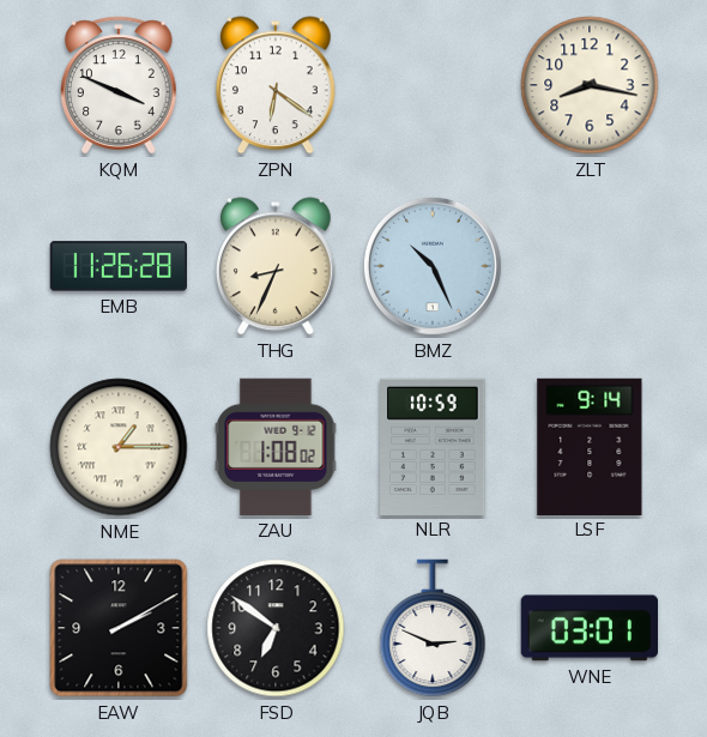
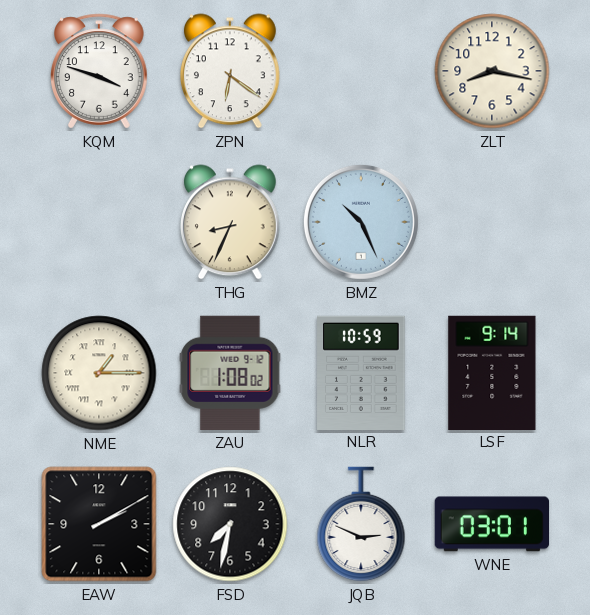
KQM: 3:49 -> 3:48
EMB: 11:26 -> none
FSD: 6:51 -> 7:32
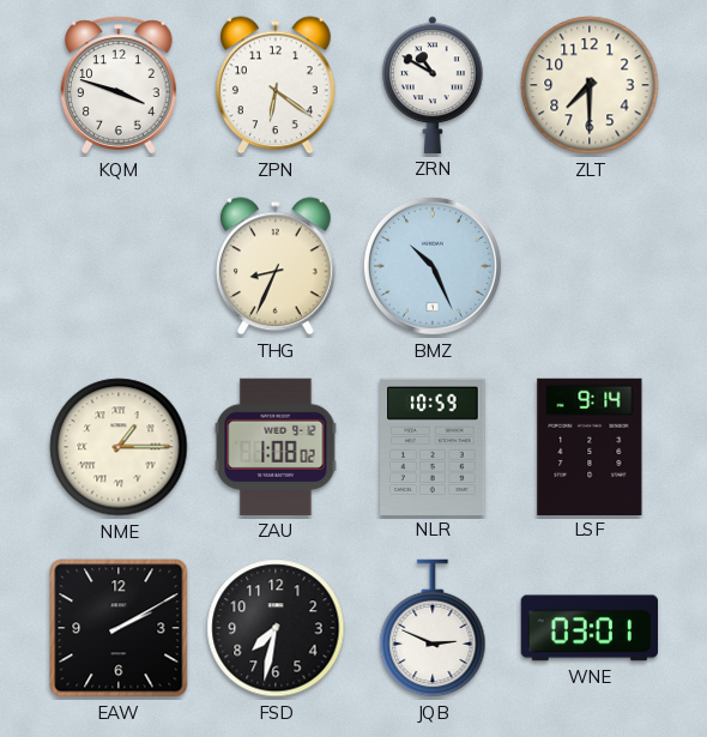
ZRN: none -> 10:50
ZLT: 8:17 -> 7:30
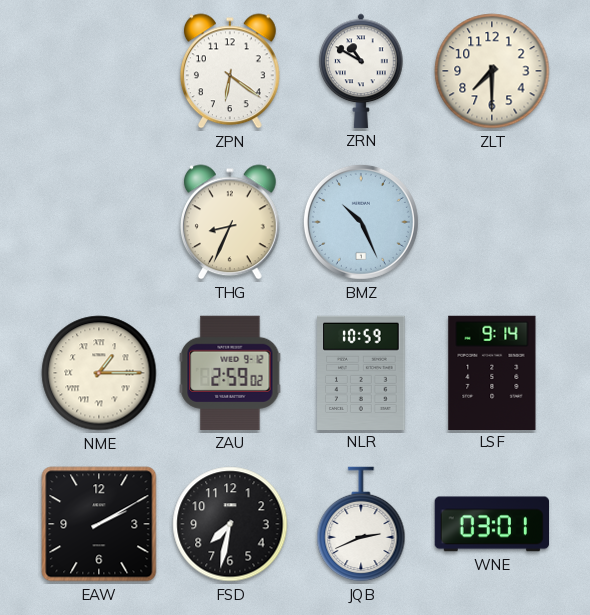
KQM: 3:48 -> none
ZAU: 1:08 -> 2:59
JQB: 2:49 -> 2:41
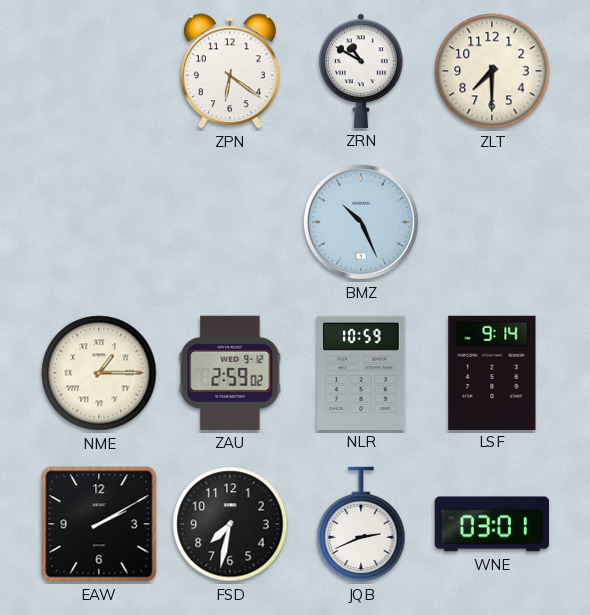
THG: 8:34 -> none
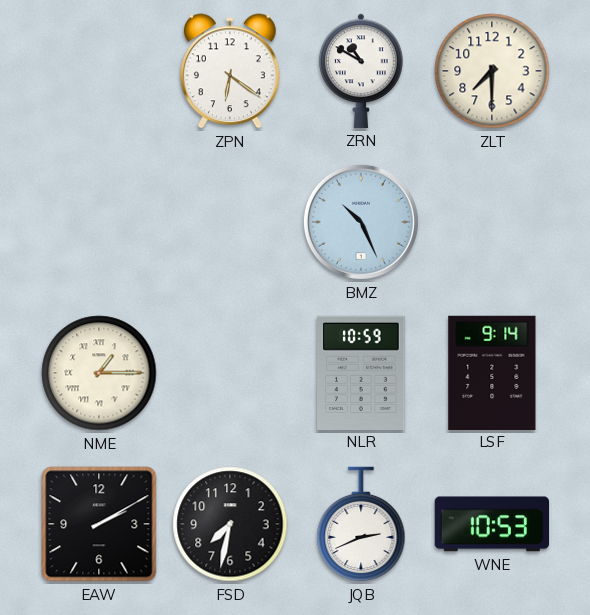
ZAU: 2:59 -> none
WNE: 03:01 -> 10:53
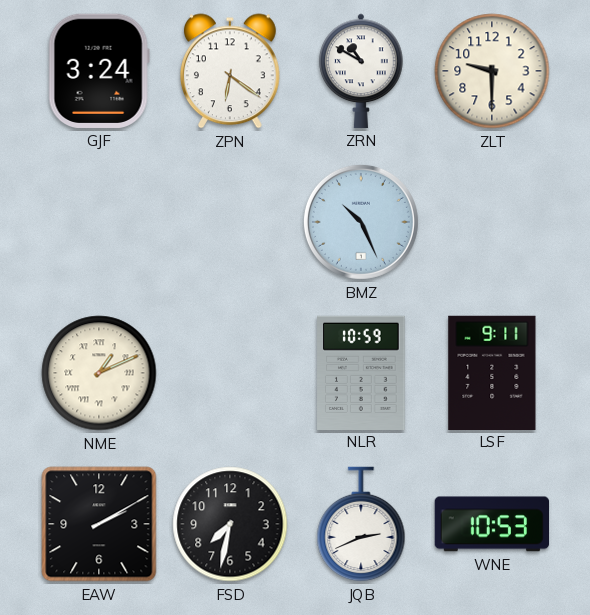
GJF: none -> 3:24
ZLT: 7:30 -> 9:30
NME: 1:15 -> 1:11
LSF: 9:14 -> 9:11
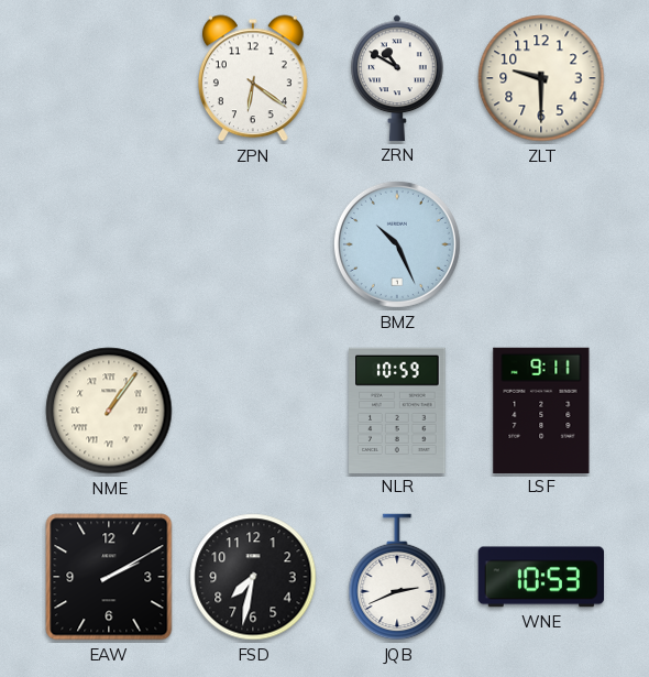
GJF: 3:24 -> none
NME: 1:11 -> 1:06
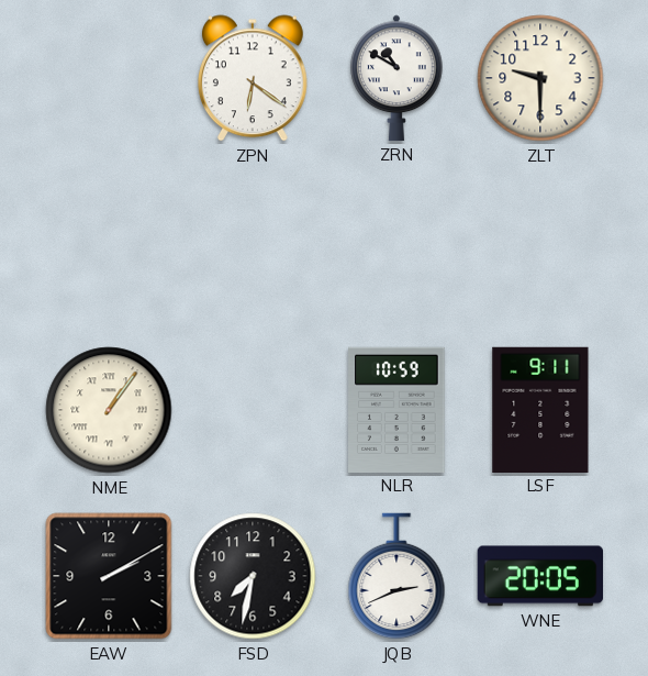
BMZ: 10:26 -> none
WNE: 10:53 -> 20:05
